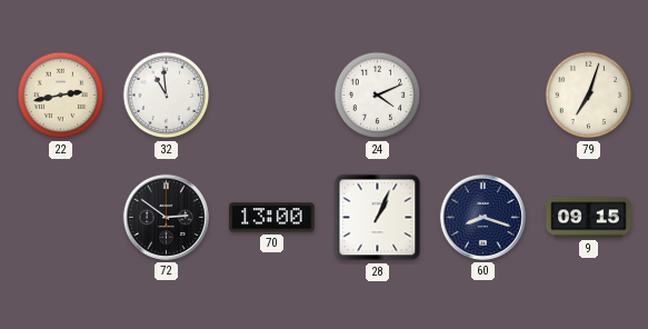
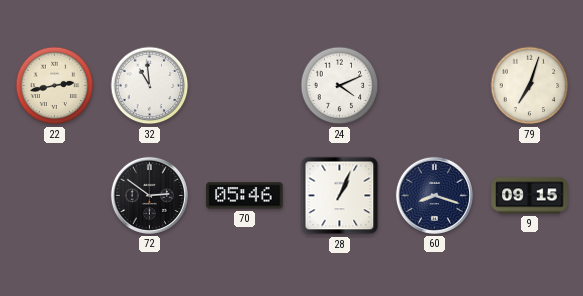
70: 13:00 -> 05:46
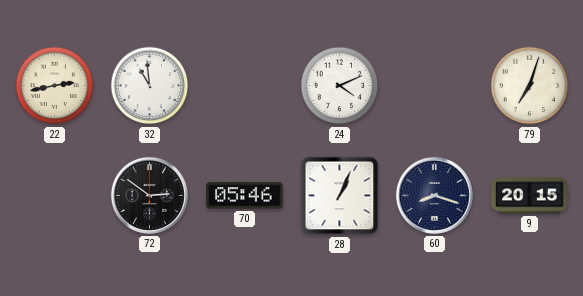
9: 09:15 -> 20:15
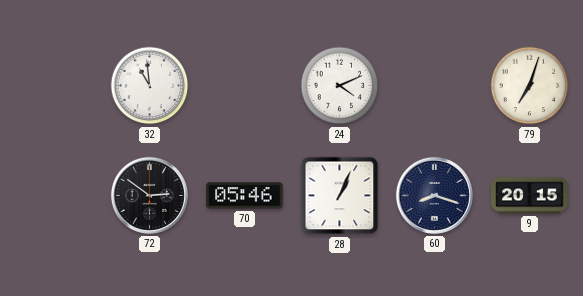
22: 2:43 -> none
